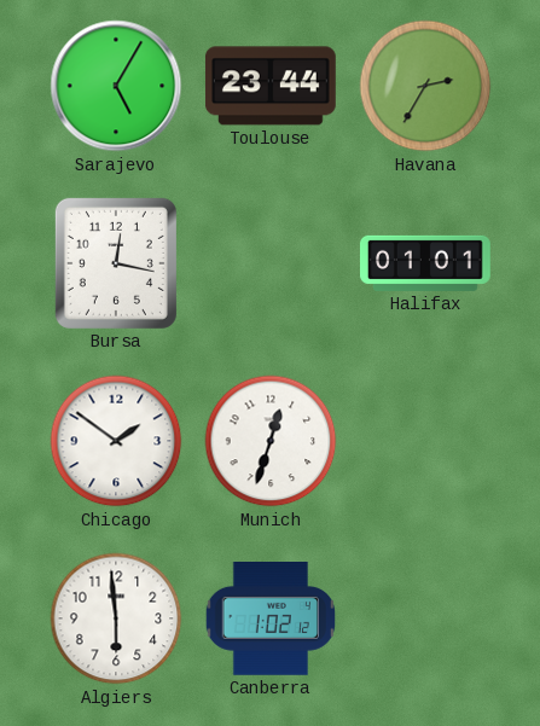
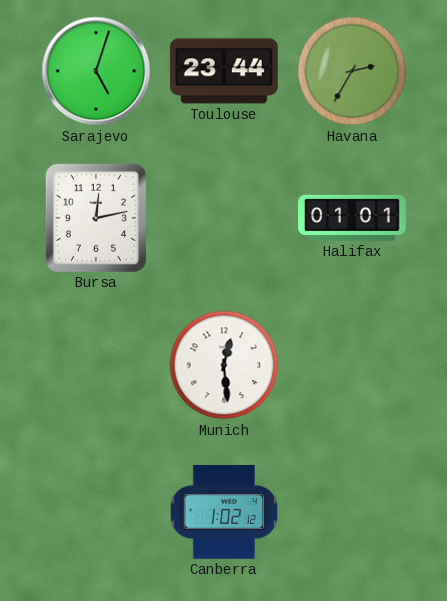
Sarajevo: 5:05 -> 5:03
Bursa: 12:17 -> 12:13
Chicago: 1:51 -> none
Munich: 12:33 -> 12:29
Algiers: 5:59 -> none
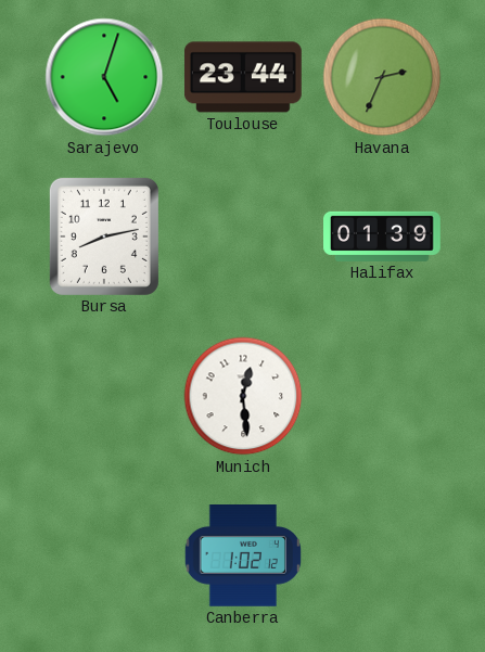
Havana: 2:35 -> 2:34
Bursa: 12:13 -> 8:13
Halifax: 01:01 -> 01:39
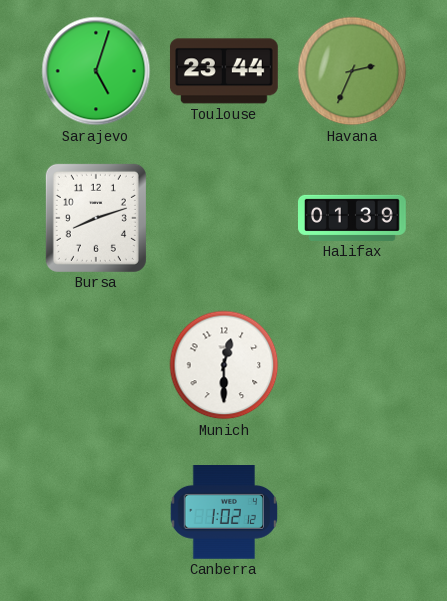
Bursa: 8:13 -> 8:12
Munich: 12:29 -> 12:30
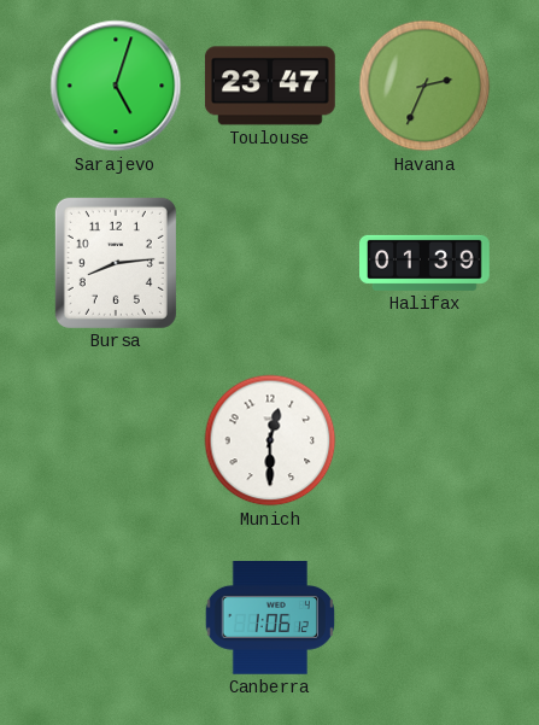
Toulouse: 23:44 -> 23:47
Bursa: 8:12 -> 8:14
Canberra: 1:02 -> 1:06
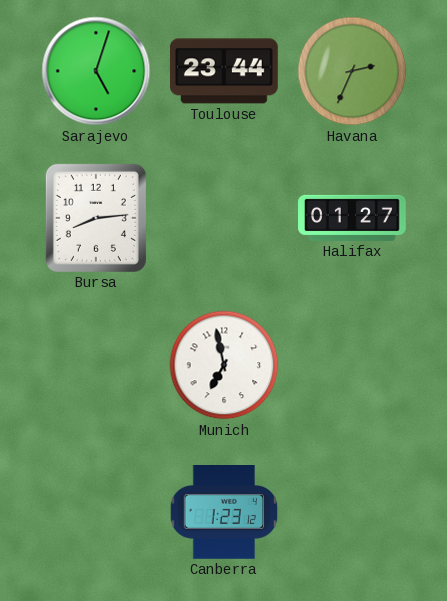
Toulouse: 23:47 -> 23:44
Halifax: 01:39 -> 01:27
Munich: 12:30 -> 6:58
Canberra: 1:06 -> 1:23
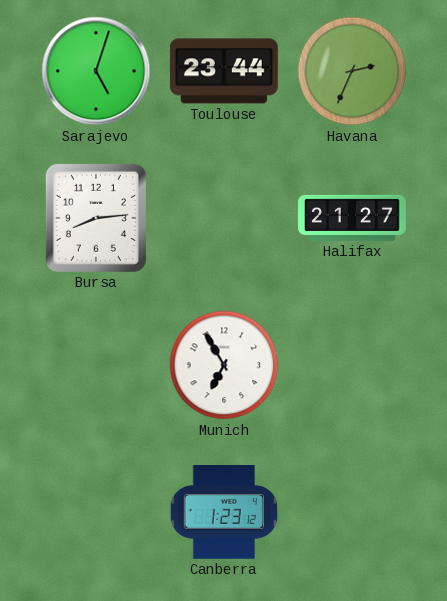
Halifax: 01:27 -> 21:27
Munich: 6:58 -> 6:55
